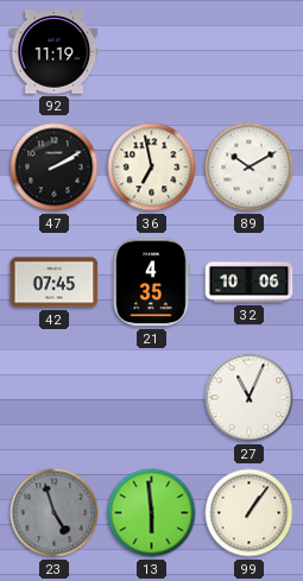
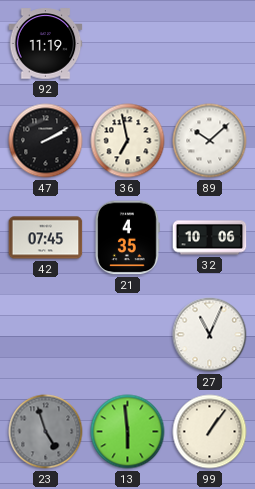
89: 10:10 -> 10:08
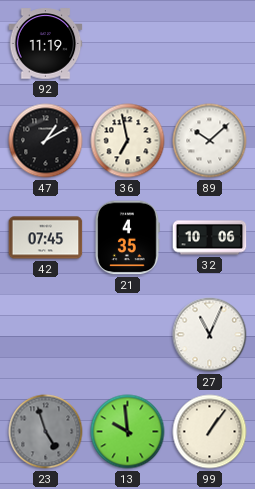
47: 2:10 -> 1:10
13: 5:59 -> 9:59
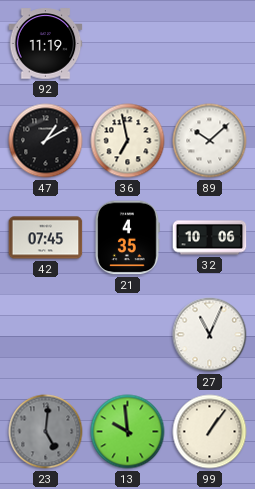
23: 4:57 -> 5:01
